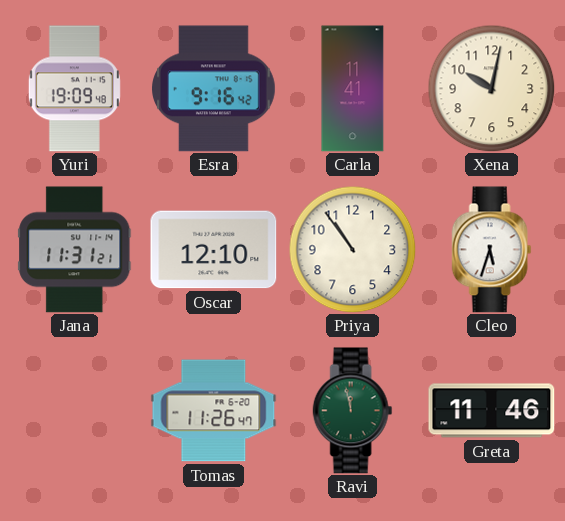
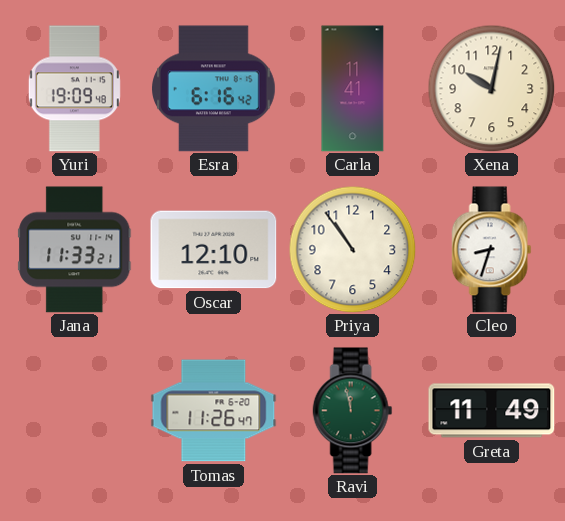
Esra: 9:16 -> 6:16
Jana: 11:31 -> 11:33
Cleo: 5:33 -> 8:33
Greta: 11:46 -> 11:49
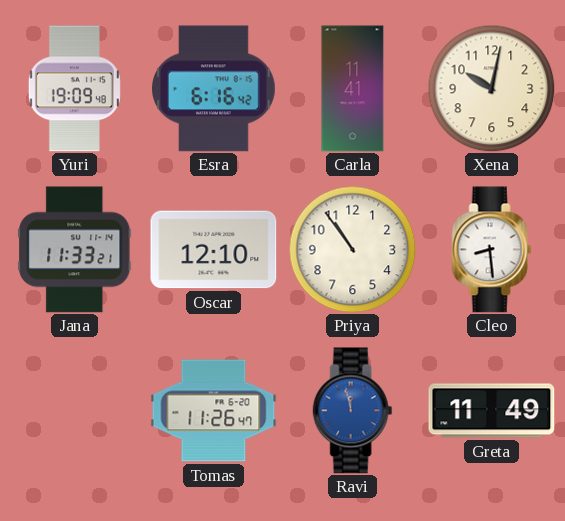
Cleo: 8:33 -> 8:29
Ravi dial: green -> blue
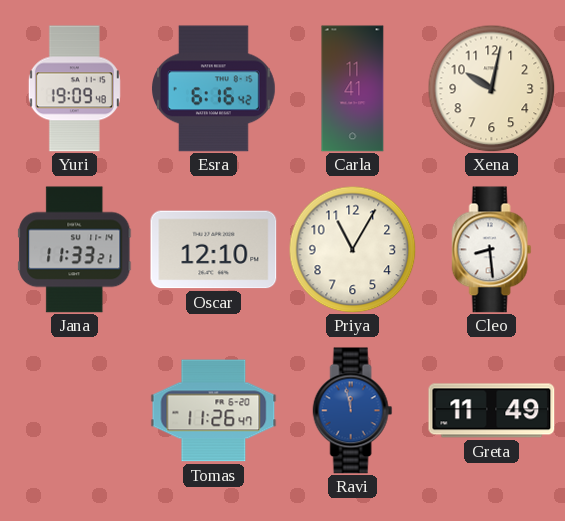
Priya: 10:54 -> 11:05
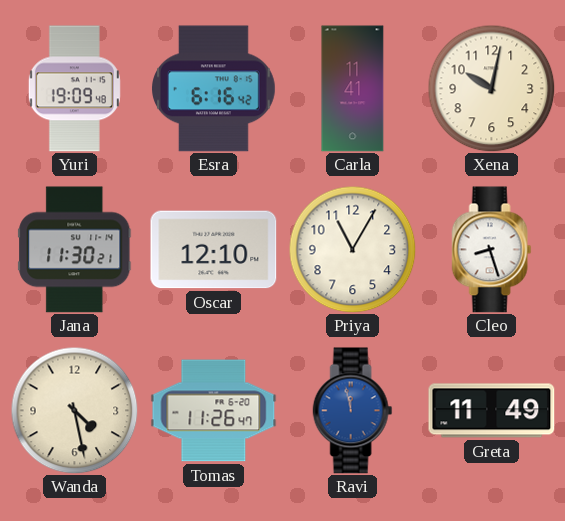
Jana: 11:33 -> 11:30
Cleo: 8:29 -> 8:27
Wanda: none -> 4:28
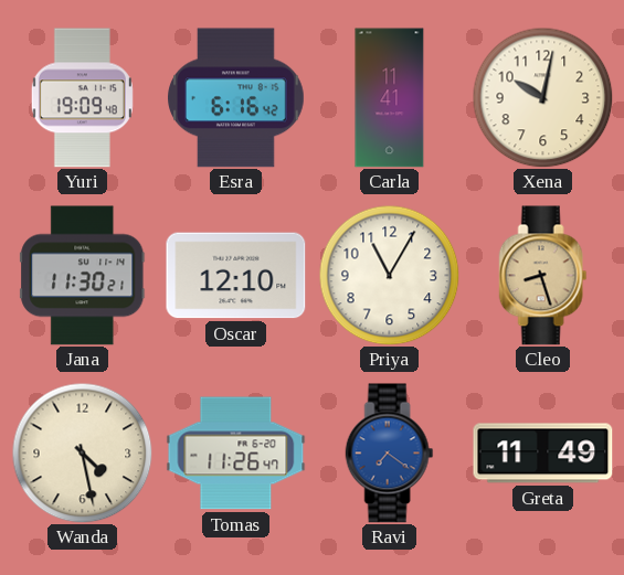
Cleo dial: white -> champagne
Ravi: 11:58 -> 7:21
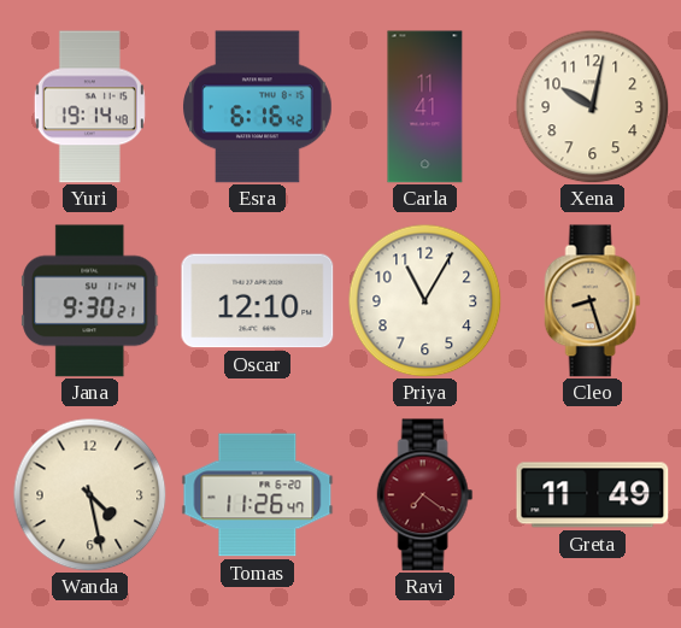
Yuri: 19:09 -> 19:14
Jana: 11:30 -> 9:30
Ravi dial: blue -> burgundy
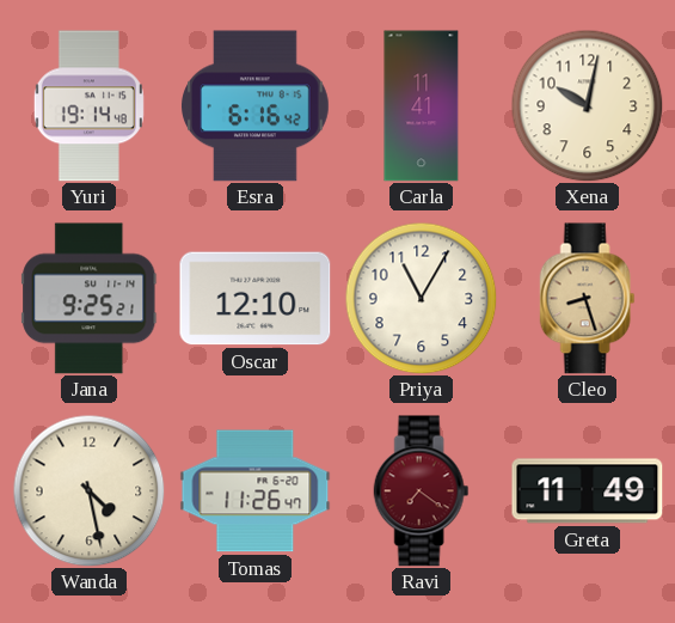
Jana: 9:30 -> 9:25
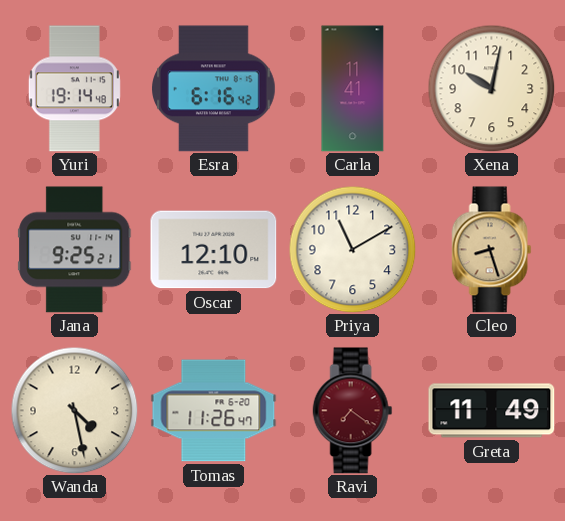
Priya: 11:05 -> 11:10
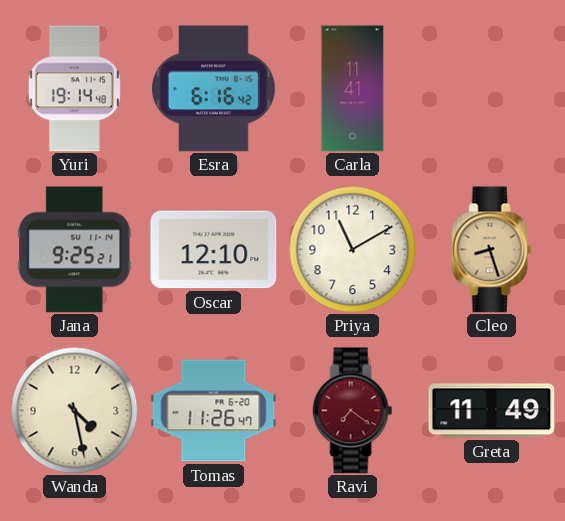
Xena: 10:02 -> none
